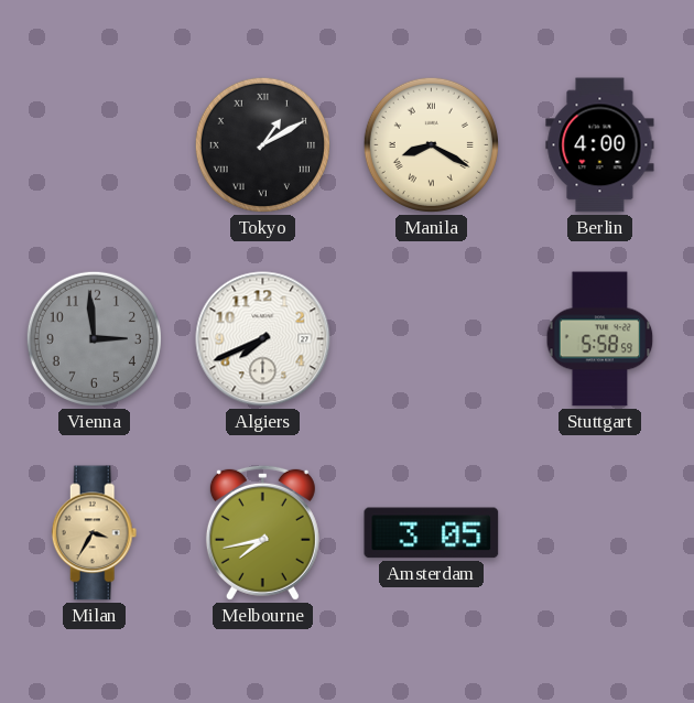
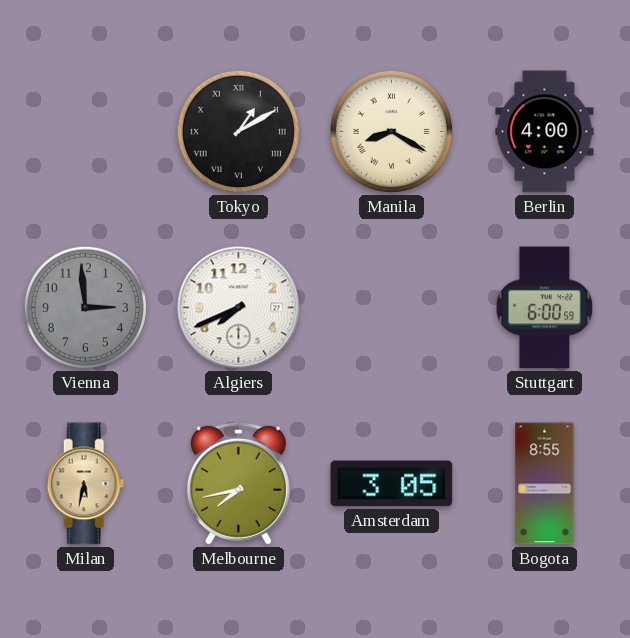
Stuttgart: 5:58 -> 6:00
Milan: 3:35 -> 5:32
Bogota: none -> 8:55
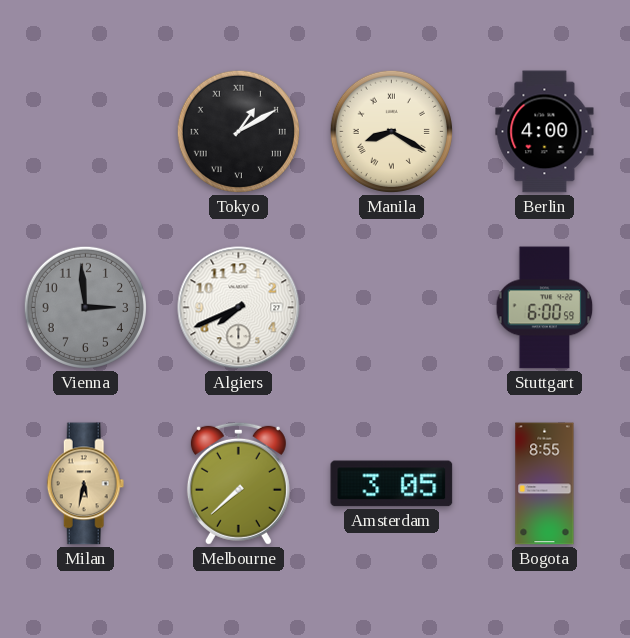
Melbourne: 7:43 -> 7:38
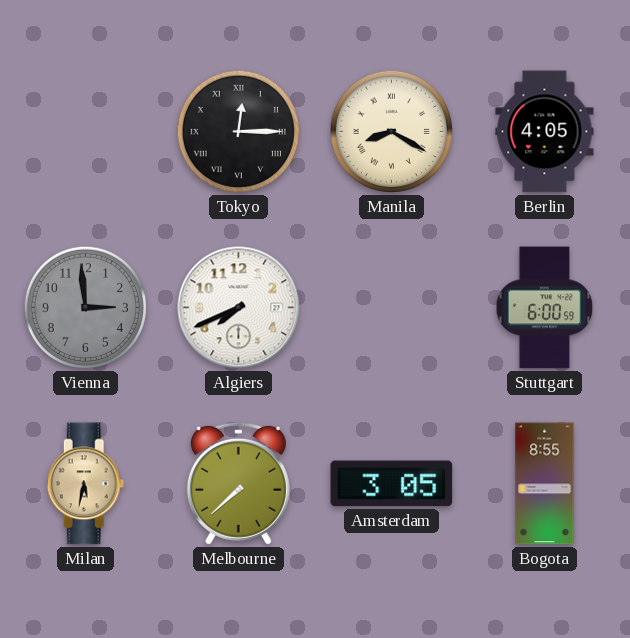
Tokyo: 1:10 -> 12:15
Berlin: 4:00 -> 4:05
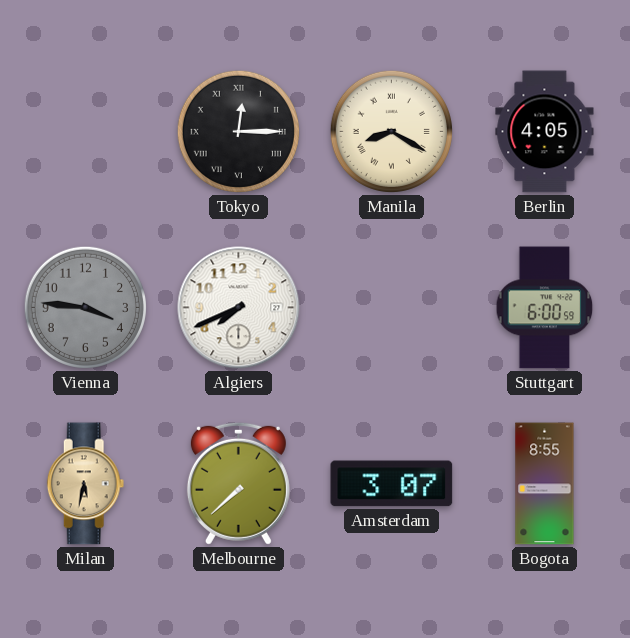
Vienna: 2:59 -> 3:46
Amsterdam: 3:05 -> 3:07
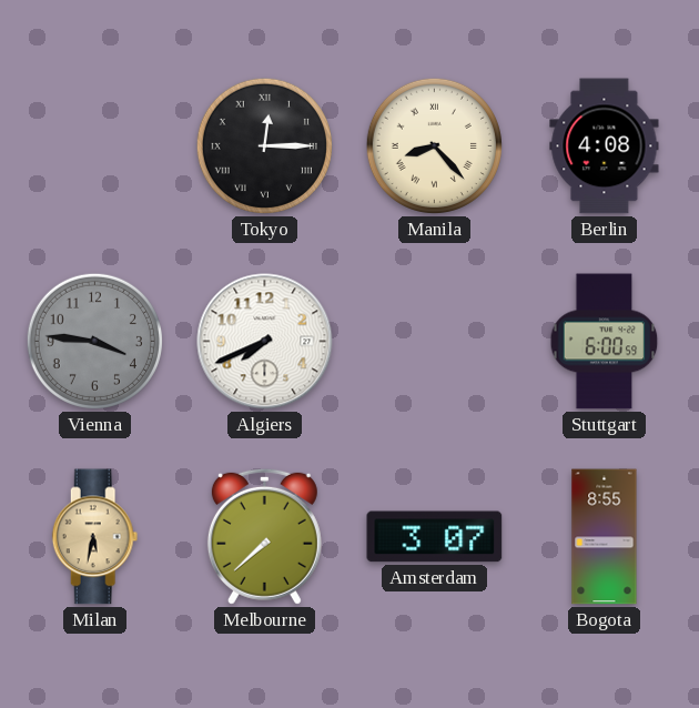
Manila: 8:20 -> 8:23
Berlin: 4:05 -> 4:08
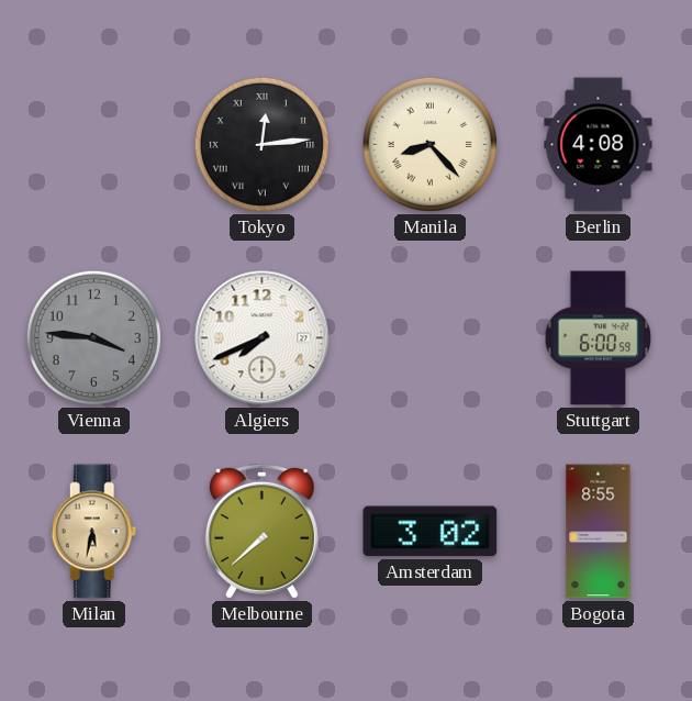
Tokyo: 12:15 -> 12:14
Amsterdam: 3:07 -> 3:02
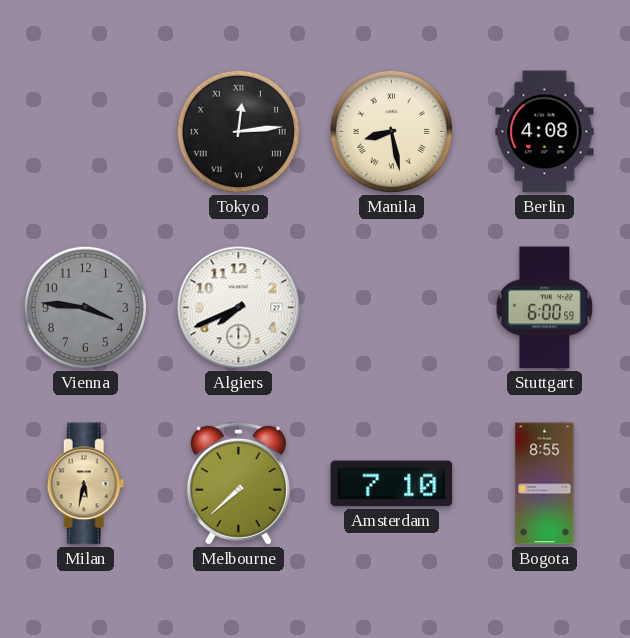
Manila: 8:23 -> 8:28
Amsterdam: 3:02 -> 7:10
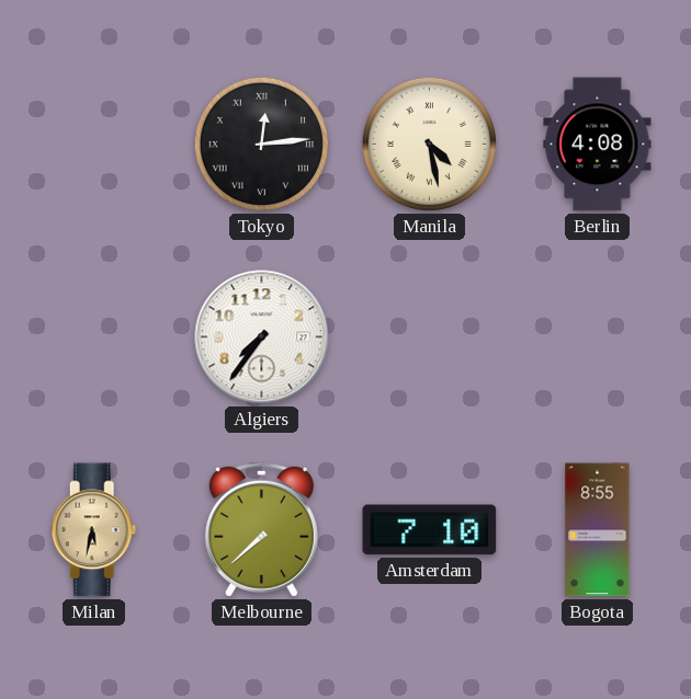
Manila: 8:28 -> 4:28
Vienna: 3:46 -> none
Algiers: 7:41 -> 7:36
Stuttgart: 6:00 -> none
